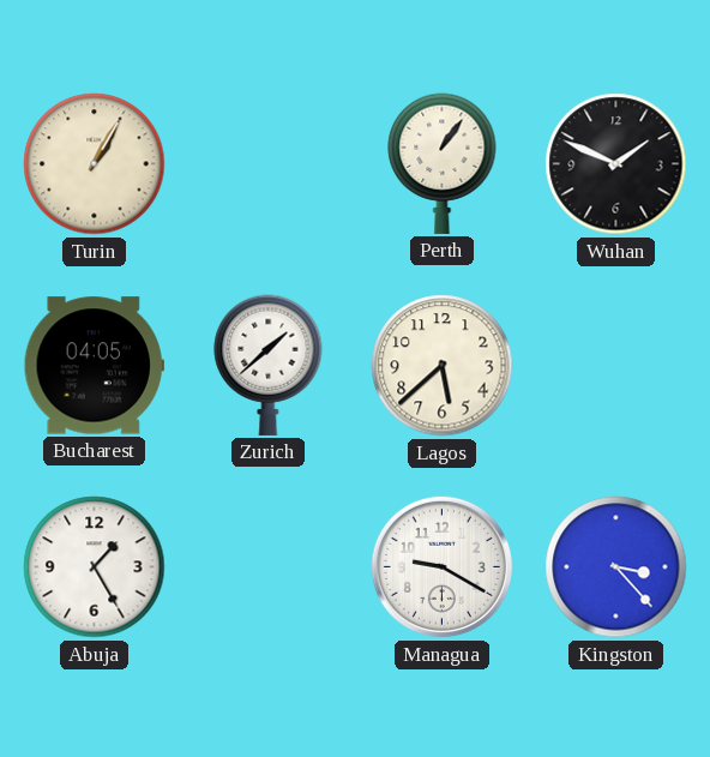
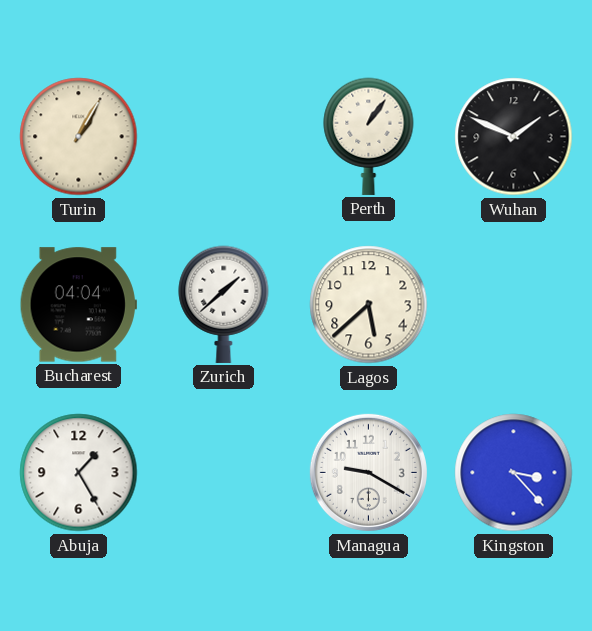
Bucharest: 04:05 -> 04:04
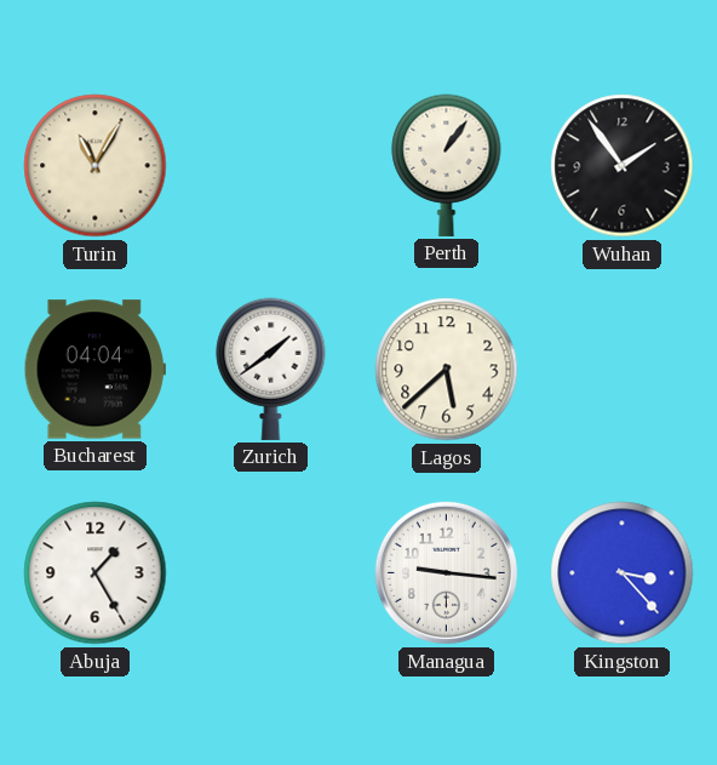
Turin: 1:05 -> 11:05
Wuhan: 1:49 -> 1:54
Zurich: 1:38 -> 1:39
Managua: 9:20 -> 9:16
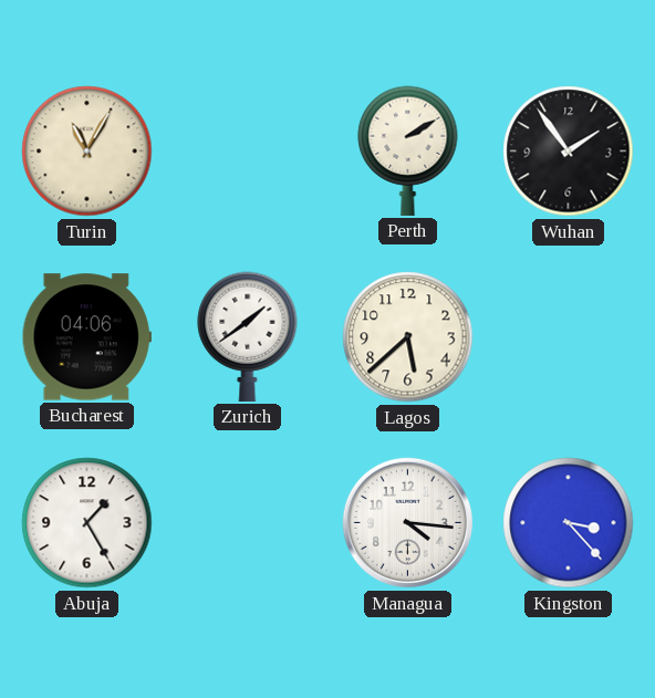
Perth: 1:06 -> 2:10
Bucharest: 04:04 -> 04:06
Managua: 9:16 -> 4:16
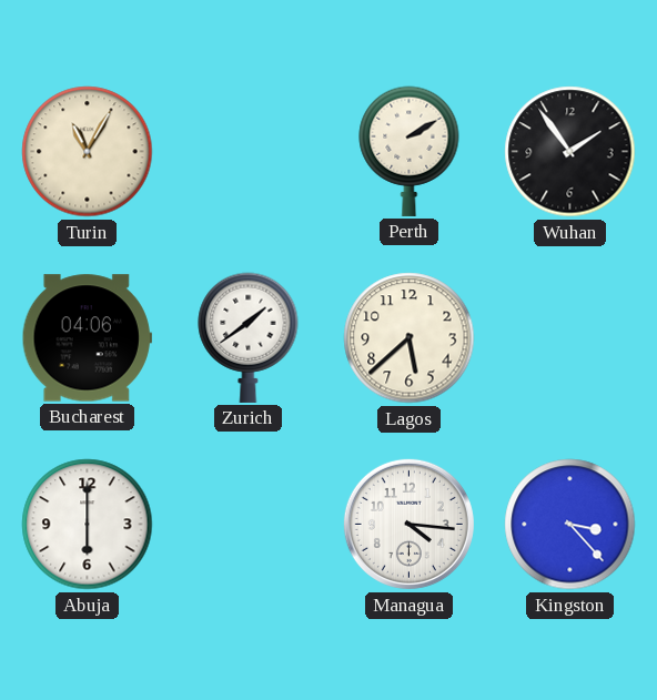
Abuja: 1:25 -> 6:00
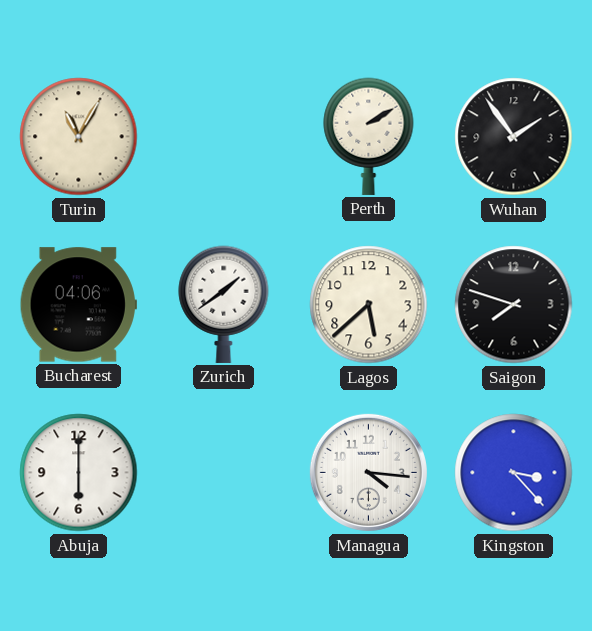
Saigon: none -> 7:48
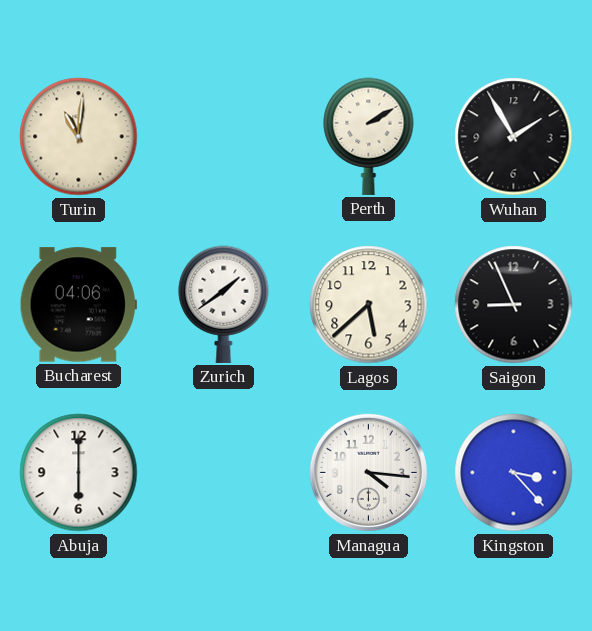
Turin: 11:05 -> 11:01
Wuhan: 1:54 -> 1:55
Saigon: 7:48 -> 8:56
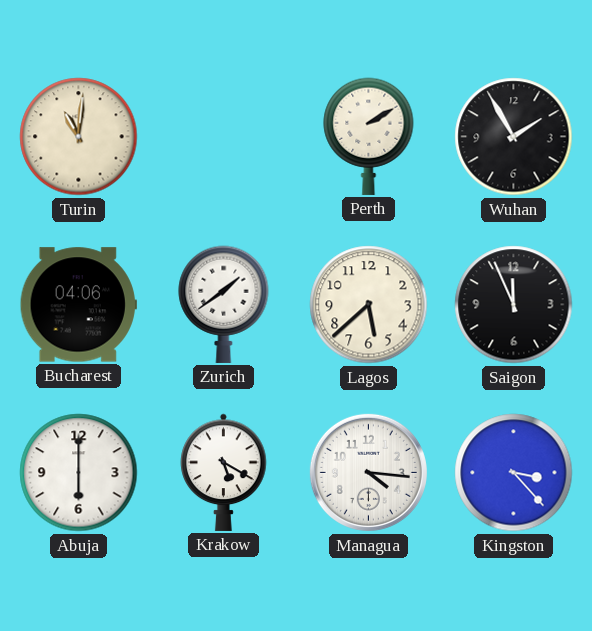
Saigon: 8:56 -> 11:56
Krakow: none -> 5:20
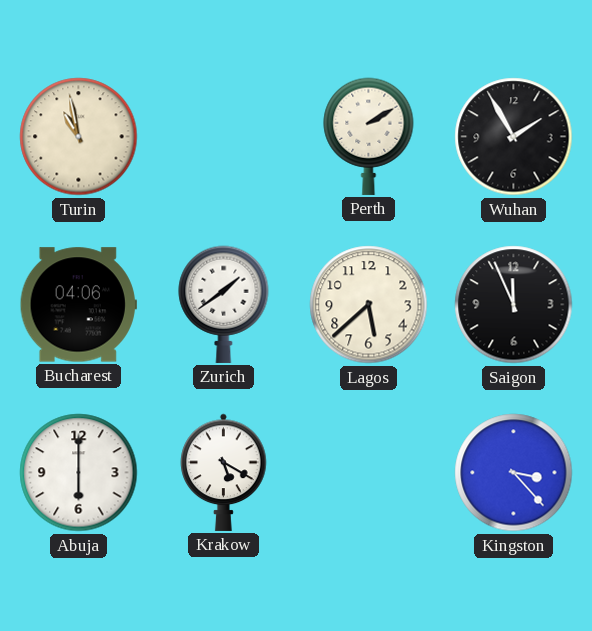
Turin: 11:01 -> 10:58
Managua: 4:16 -> none
